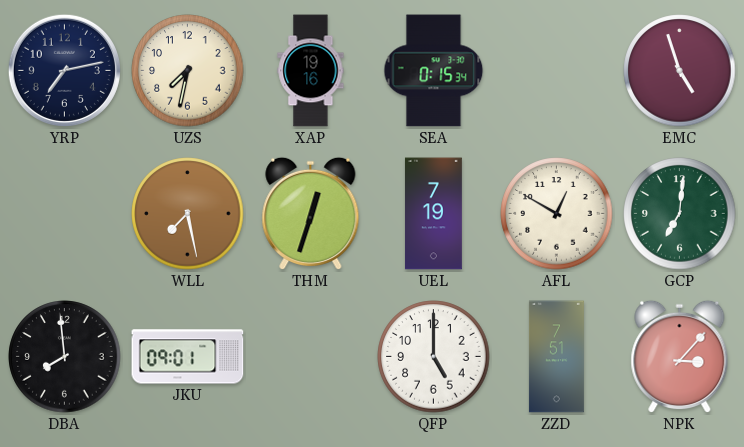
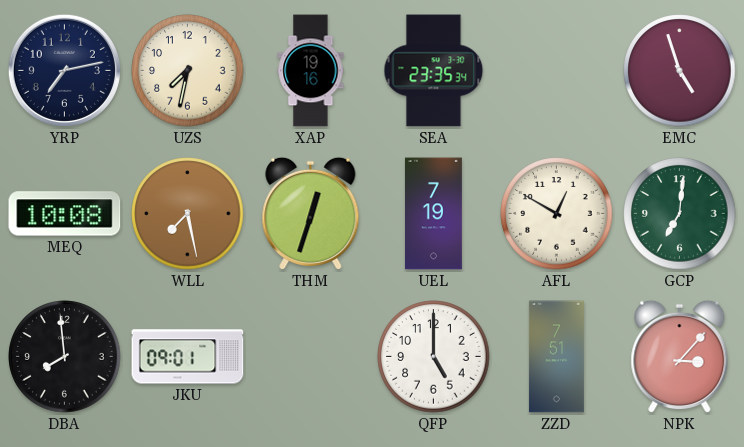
SEA: 0:15 -> 23:35
MEQ: none -> 10:08
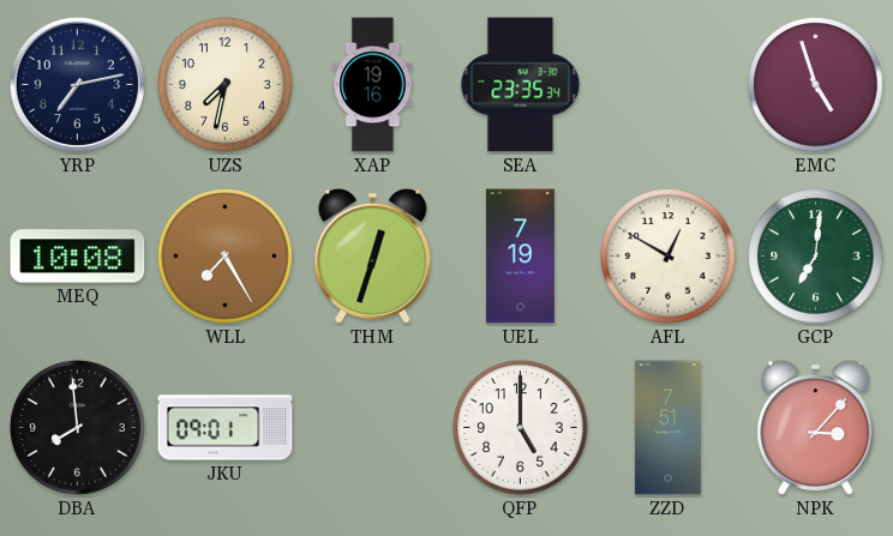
WLL: 7:28 -> 7:25
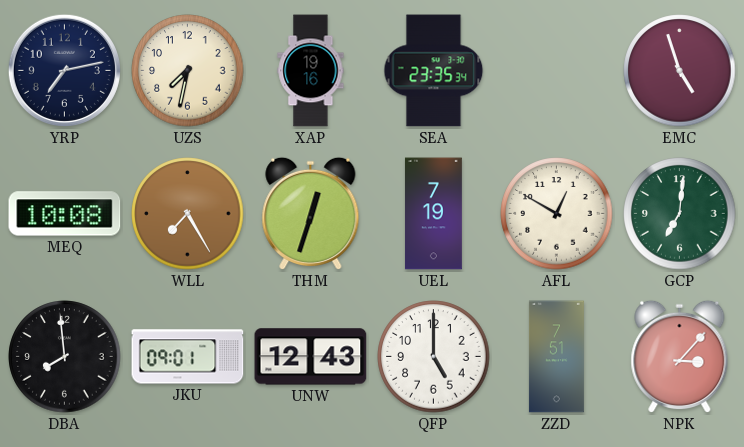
UNW: none -> 12:43
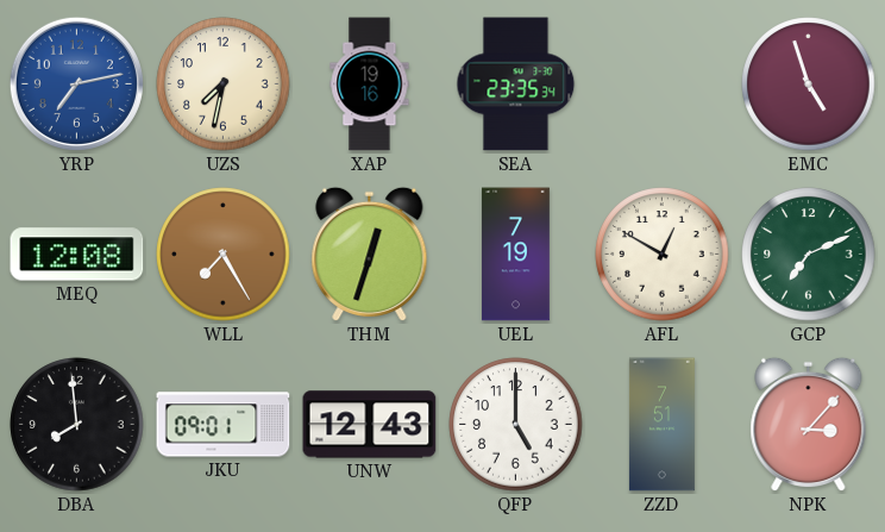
YRP dial: navy -> blue
MEQ: 10:08 -> 12:08
GCP: 7:01 -> 7:11
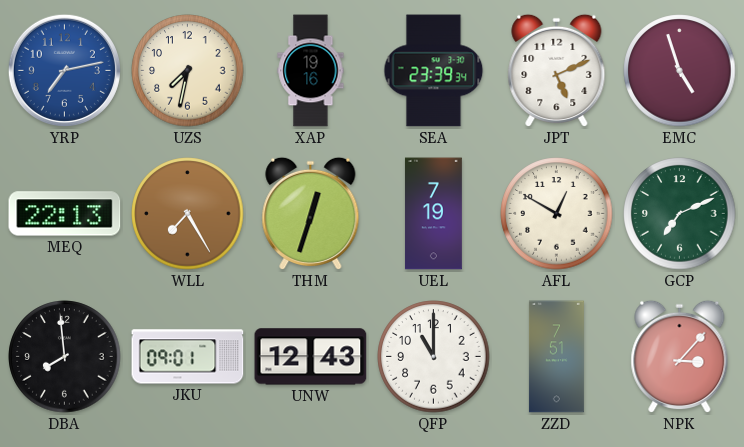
SEA: 23:35 -> 23:39
JPT: none -> 5:11
MEQ: 12:08 -> 22:13
QFP: 5:00 -> 11:00
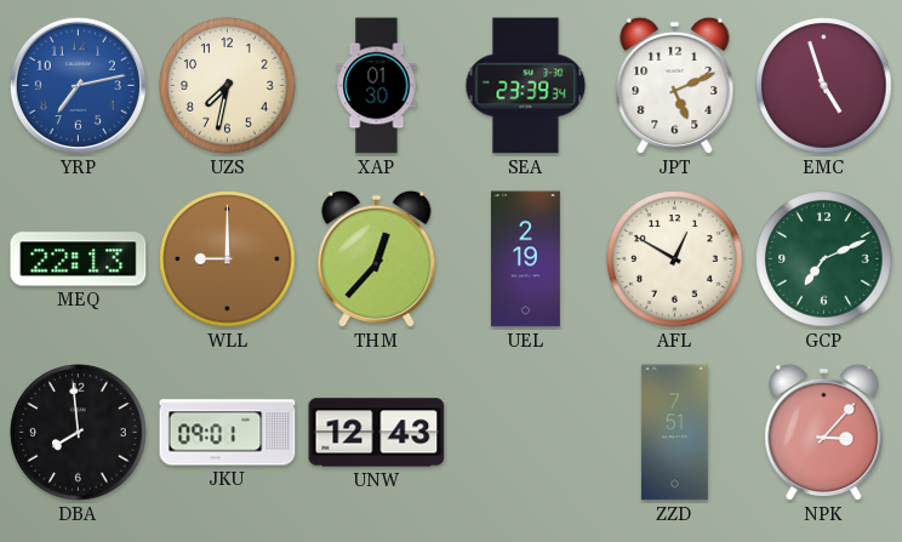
XAP: 19:16 -> 01:30
WLL: 7:25 -> 9:00
THM: 12:33 -> 12:37
UEL: 7:19 -> 2:19
QFP: 11:00 -> none
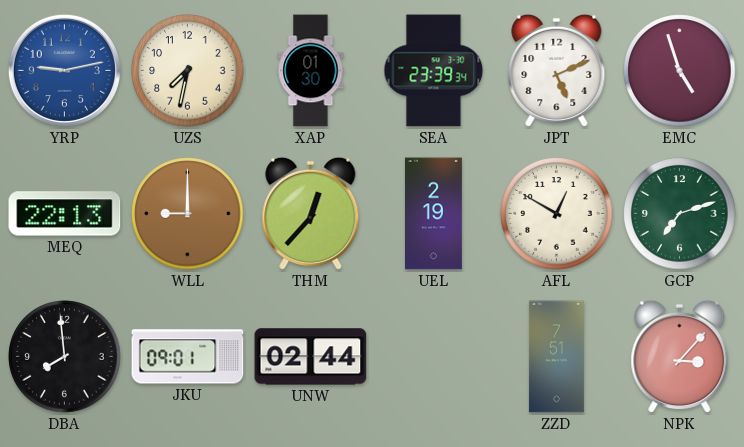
YRP: 7:13 -> 9:13
GCP: 7:11 -> 7:12
UNW: 12:43 -> 02:44
